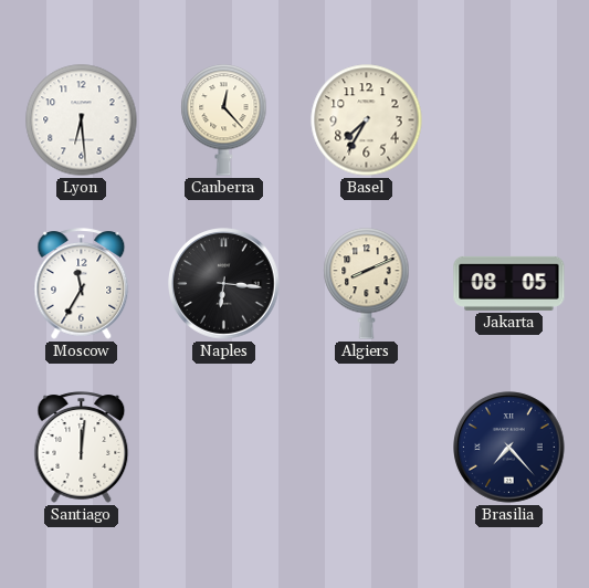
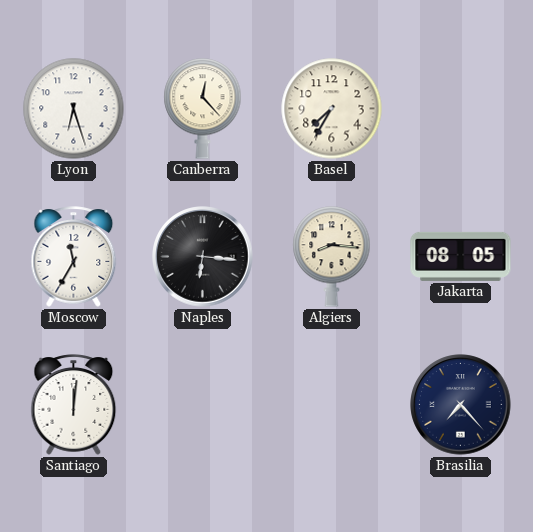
Lyon: 6:29 -> 6:27
Algiers: 8:11 -> 8:16
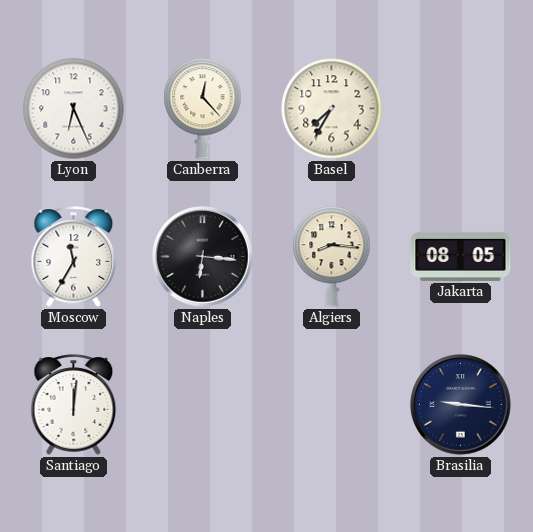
Lyon: 6:27 -> 6:26
Brasilia: 7:23 -> 9:16
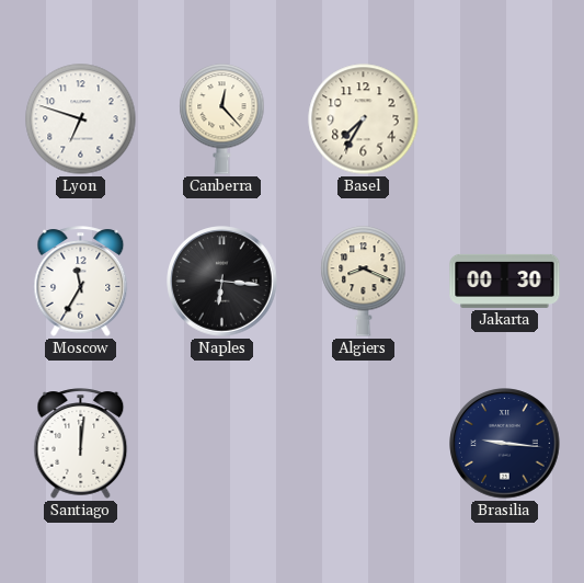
Lyon: 6:26 -> 6:48
Algiers: 8:16 -> 8:19
Jakarta: 08:05 -> 00:30
